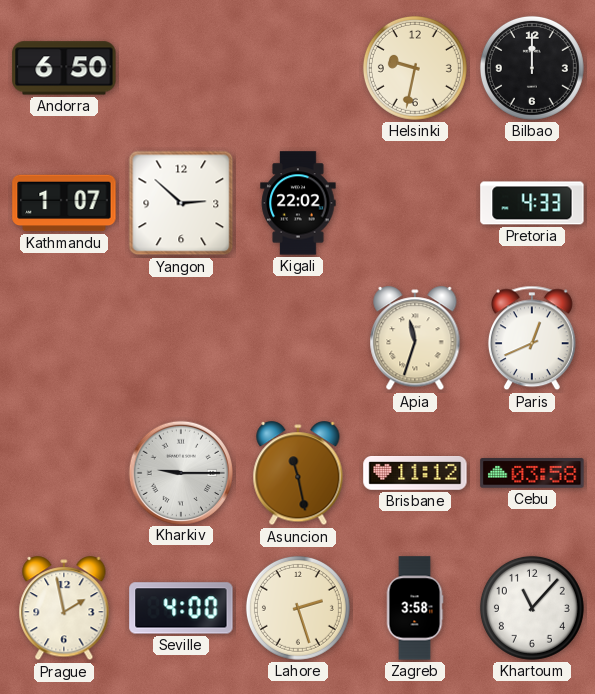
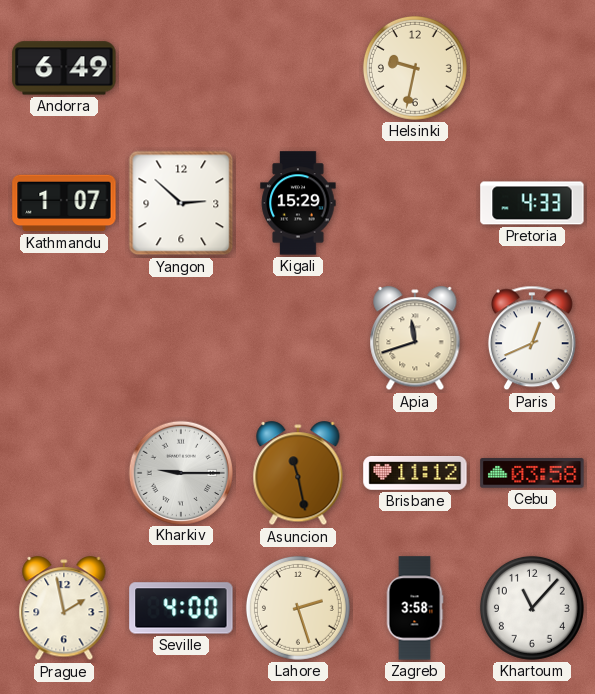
Andorra: 6:50 -> 6:49
Bilbao: 12:00 -> none
Kigali: 22:02 -> 15:29
Apia: 11:33 -> 11:42
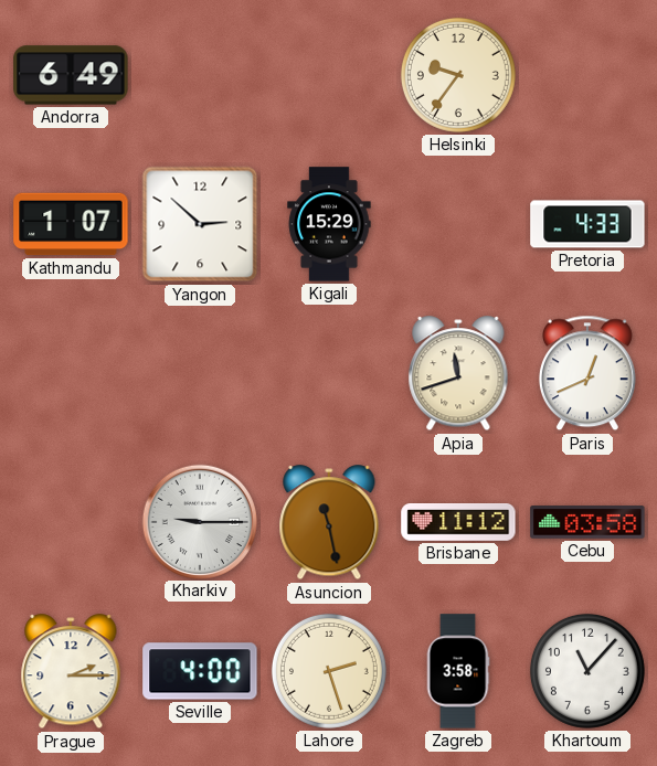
Helsinki: 9:32 -> 9:36
Prague: 1:58 -> 2:15
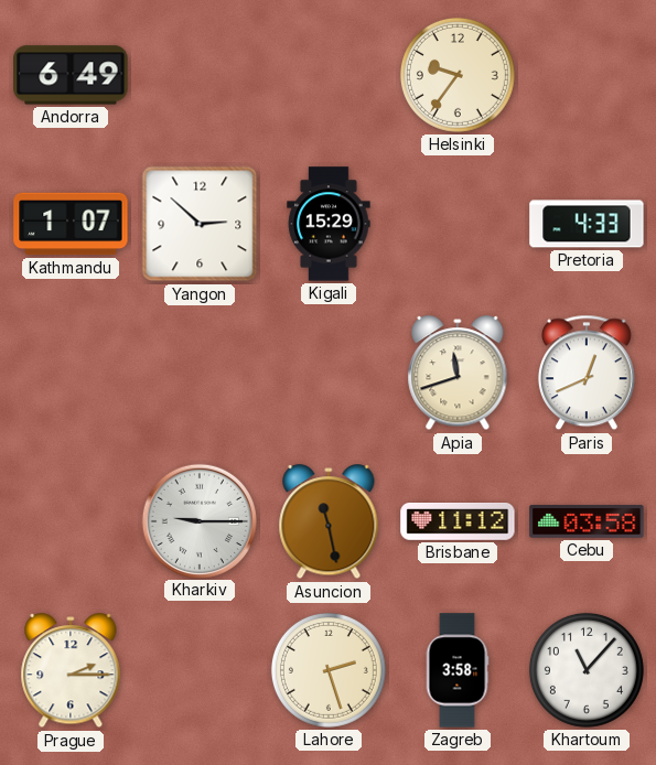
Seville: 4:00 -> none
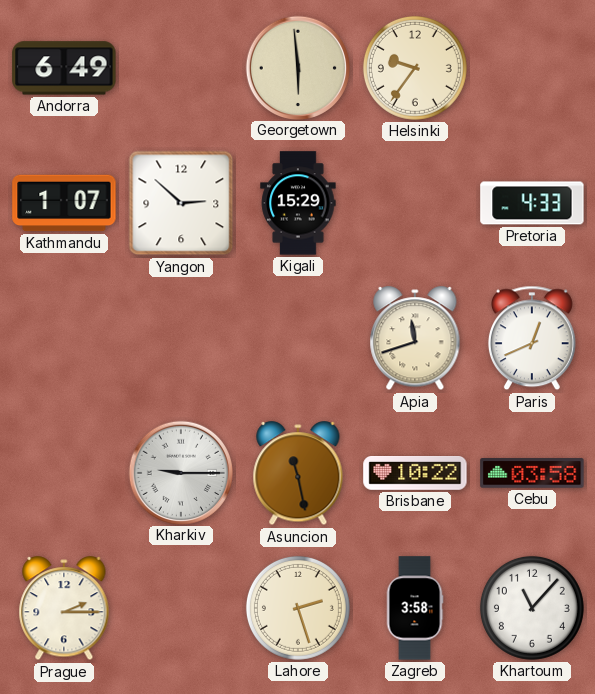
Georgetown: none -> 5:59
Brisbane: 11:12 -> 10:22
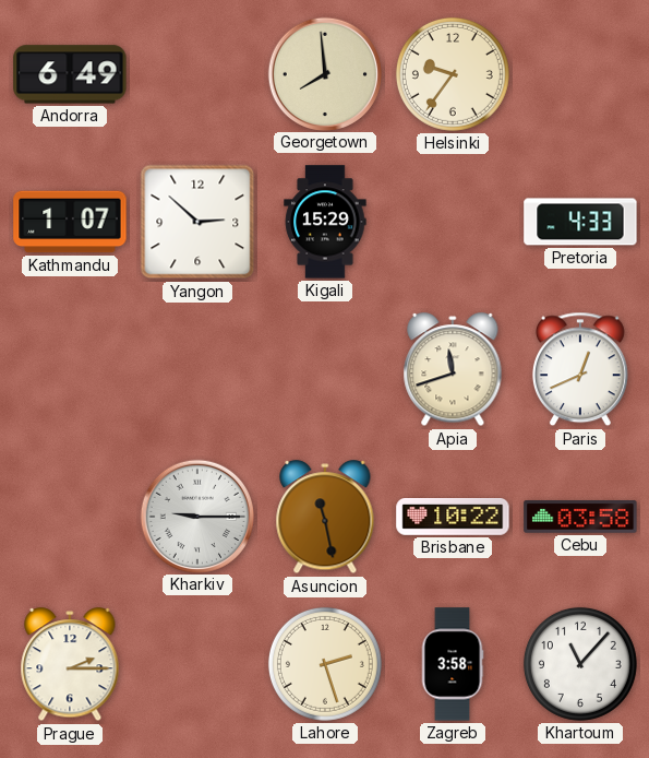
Georgetown: 5:59 -> 7:59
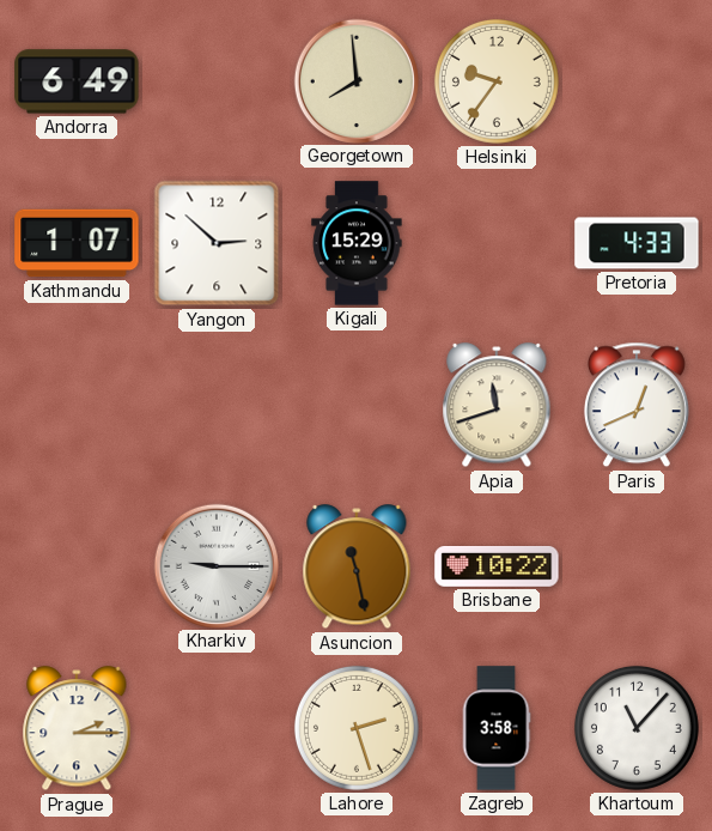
Cebu: 03:58 -> none
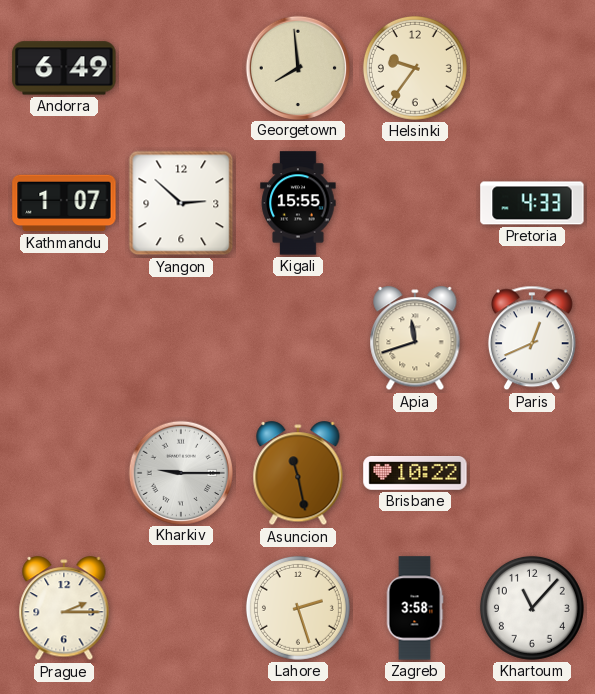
Kigali: 15:29 -> 15:55
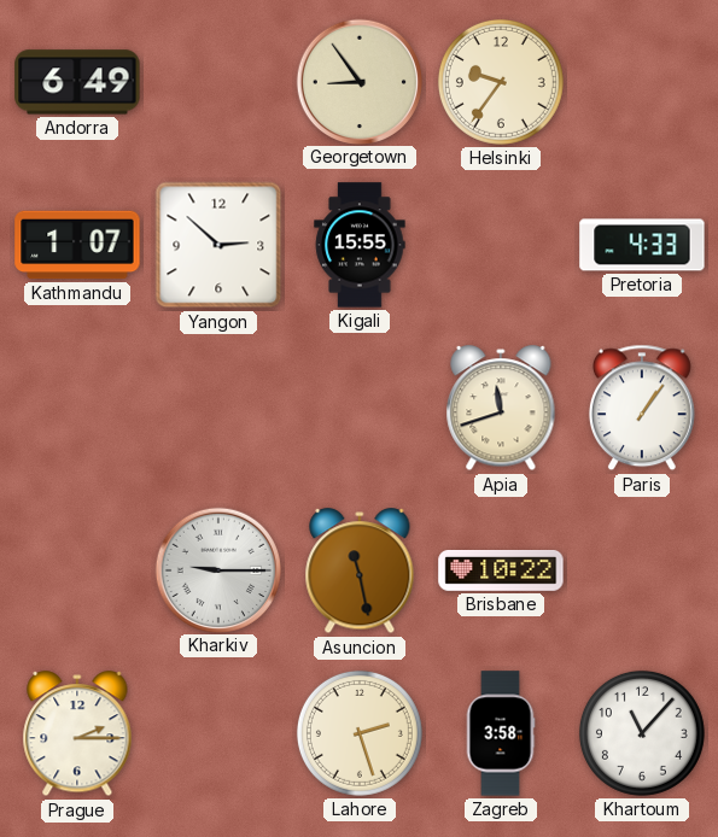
Georgetown: 7:59 -> 8:54
Paris: 12:41 -> 1:06
